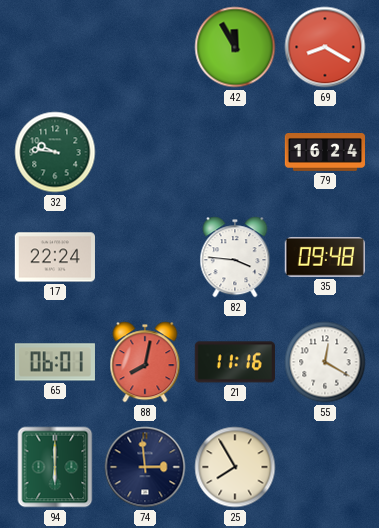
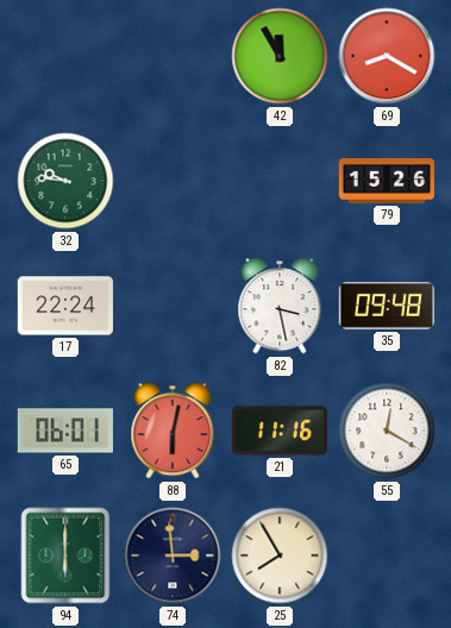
79: 16:24 -> 15:26
82: 3:46 -> 3:28
88: 8:02 -> 6:02
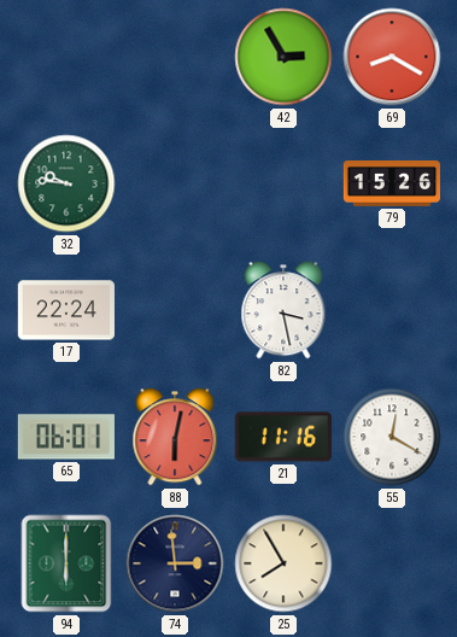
42: 11:55 -> 2:55
35: 09:48 -> none
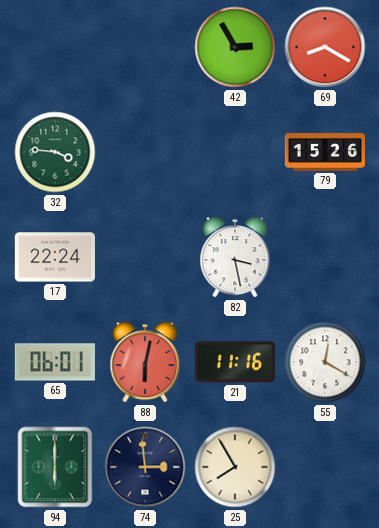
32: 9:46 -> 3:46
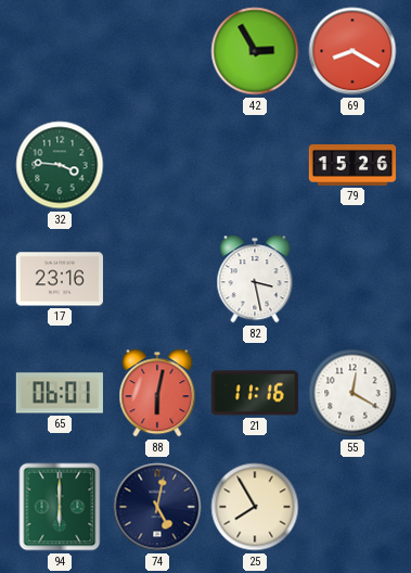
17: 22:24 -> 23:16
74: 2:59 -> 5:02
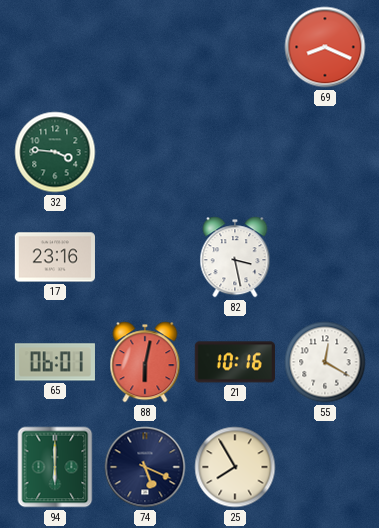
42: 2:55 -> none
69: 8:20 -> 8:19
79: 15:26 -> none
21: 11:16 -> 10:16
74: 5:02 -> 5:19
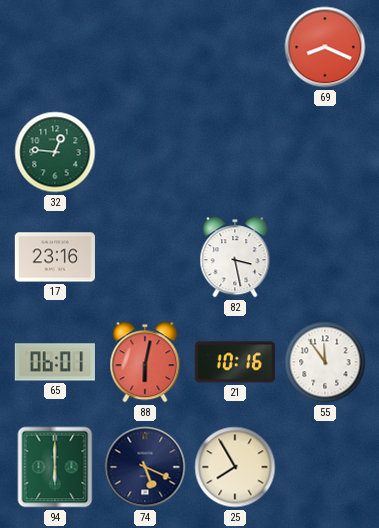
32: 3:46 -> 12:46
55: 12:20 -> 11:54
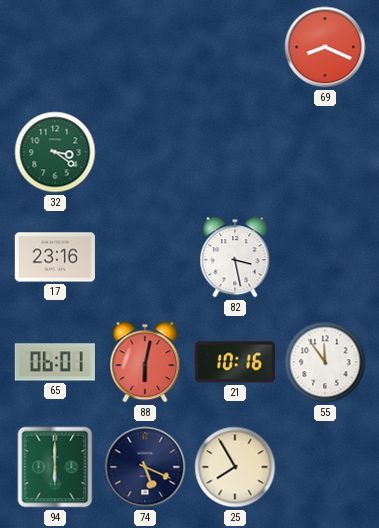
32: 12:46 -> 3:21
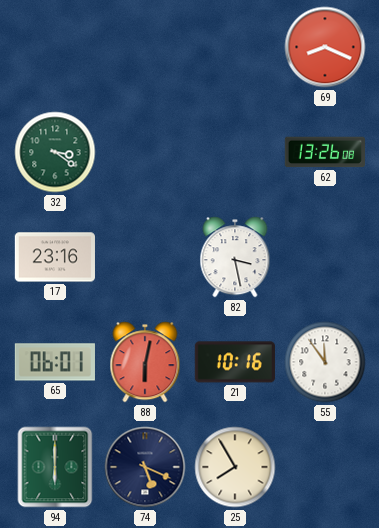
62: none -> 13:26
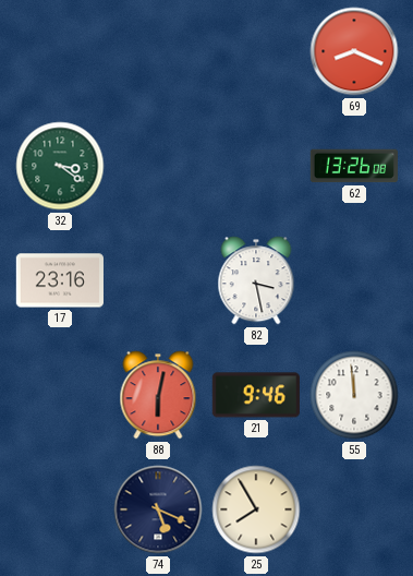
65: 06:01 -> none
21: 10:16 -> 9:46
55: 11:54 -> 11:59
94: 6:00 -> none
